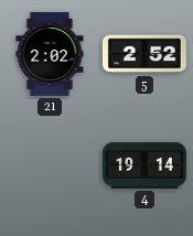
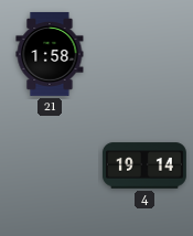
21: 2:02 -> 1:58
5: 2:52 -> none
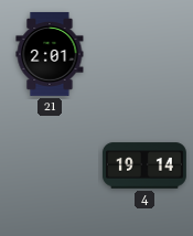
21: 1:58 -> 2:01
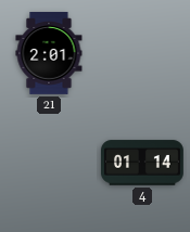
4: 19:14 -> 01:14
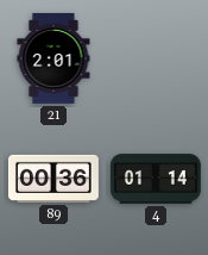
89: none -> 00:36
